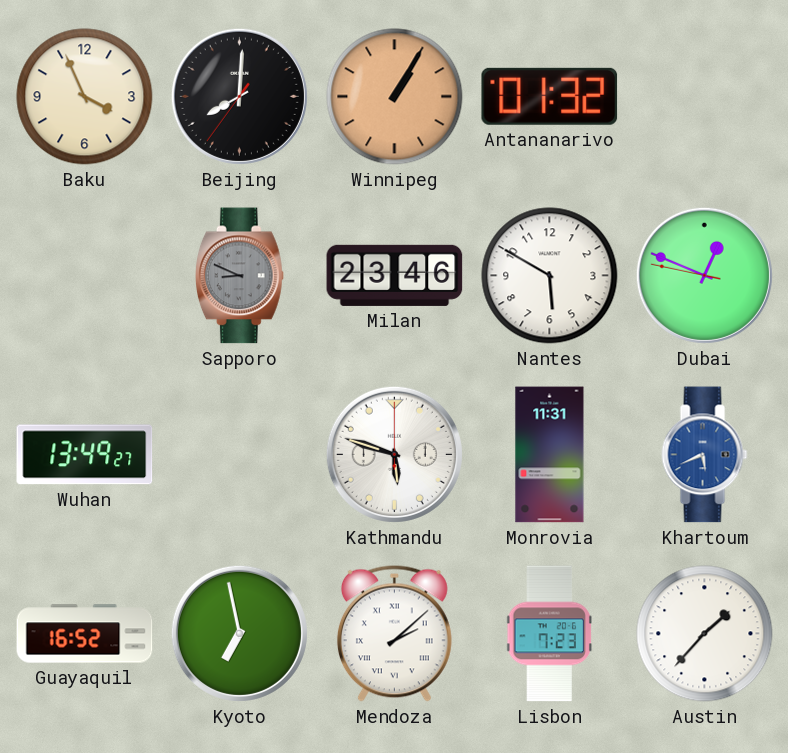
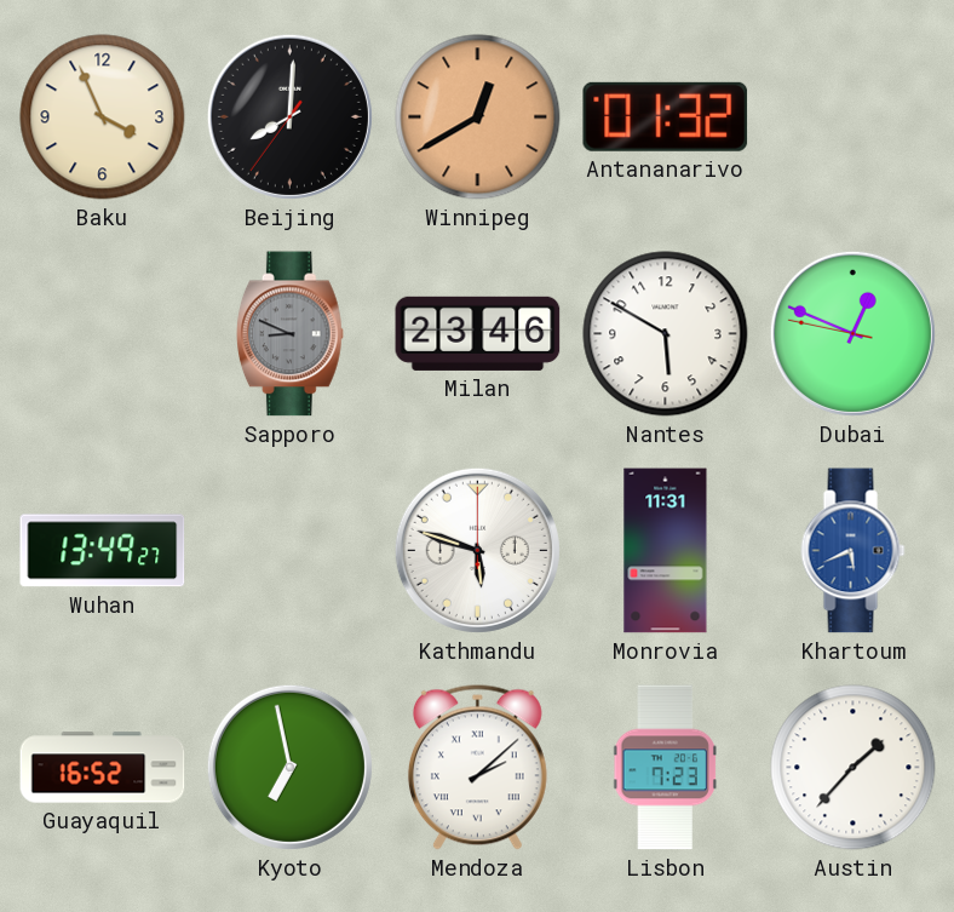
Winnipeg: 1:05 -> 12:40
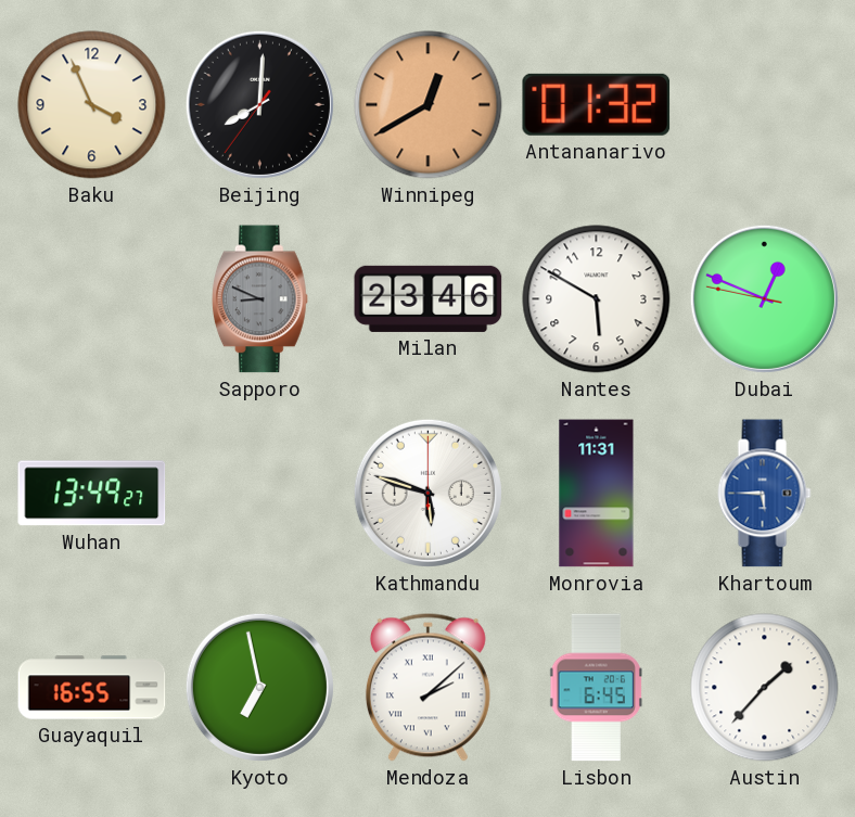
Khartoum: 5:41 -> 5:45
Guayaquil: 16:52 -> 16:55
Lisbon: 7:23 -> 6:45
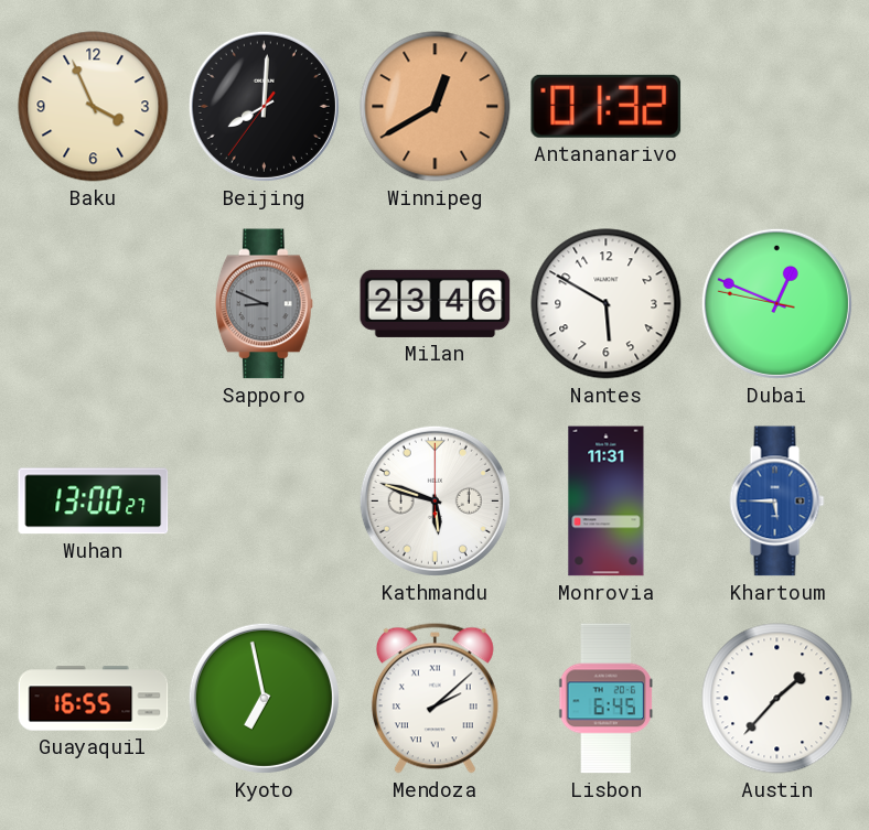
Wuhan: 13:49 -> 13:00
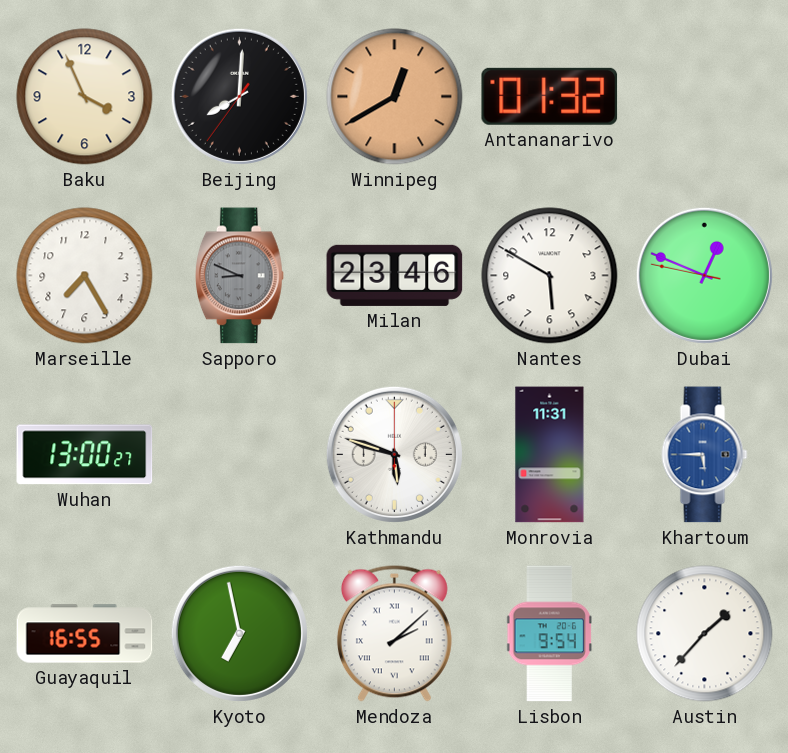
Marseille: none -> 7:25
Lisbon: 6:45 -> 9:54
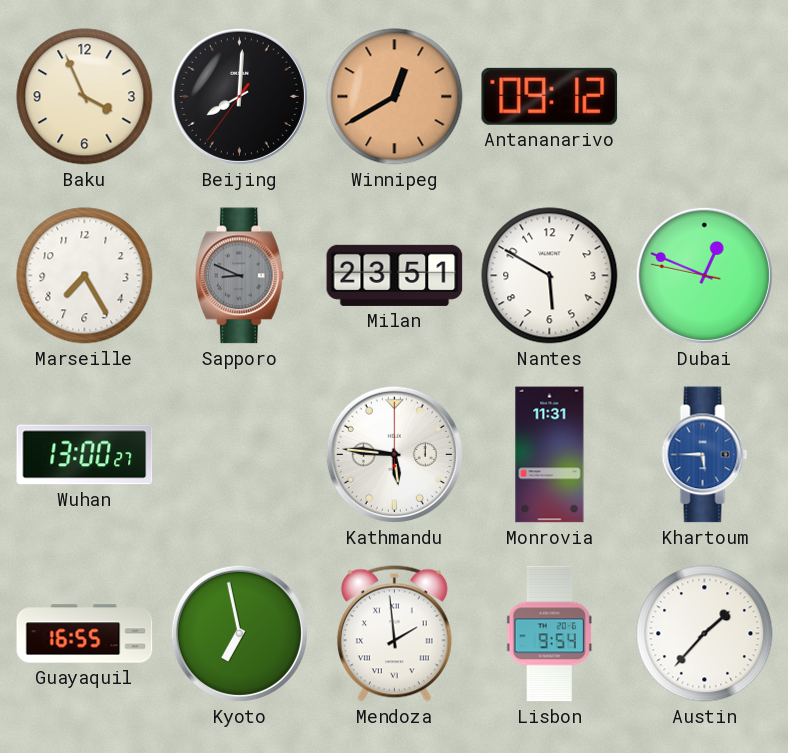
Antananarivo: 01:32 -> 09:12
Milan: 23:46 -> 23:51
Kathmandu: 5:48 -> 5:46
Mendoza: 2:08 -> 1:59
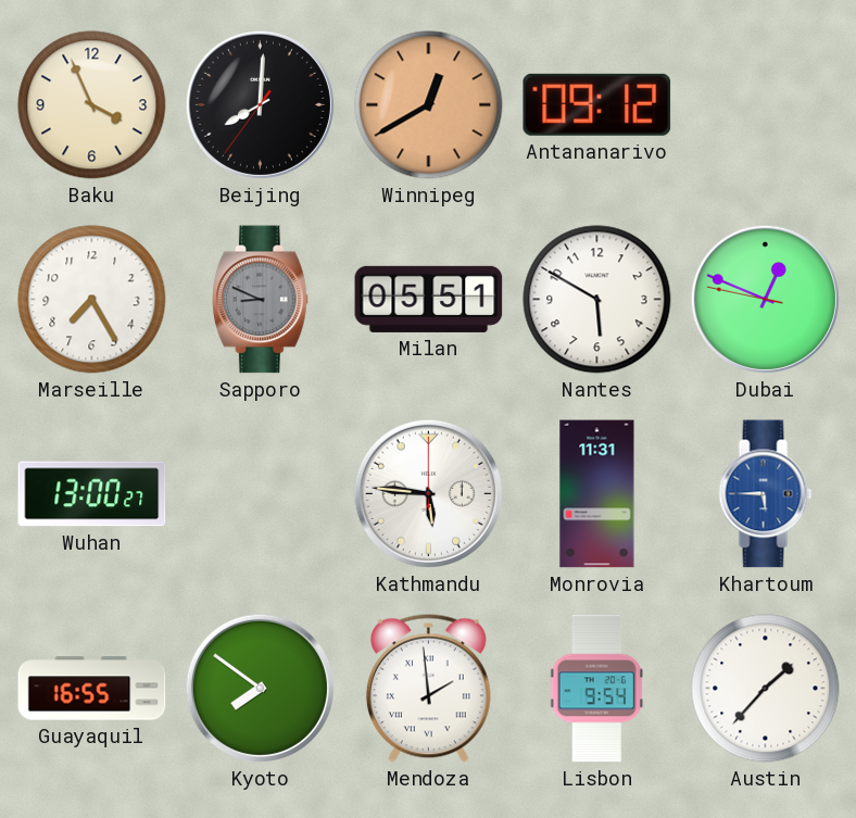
Milan: 23:51 -> 05:51
Kyoto: 6:58 -> 7:51
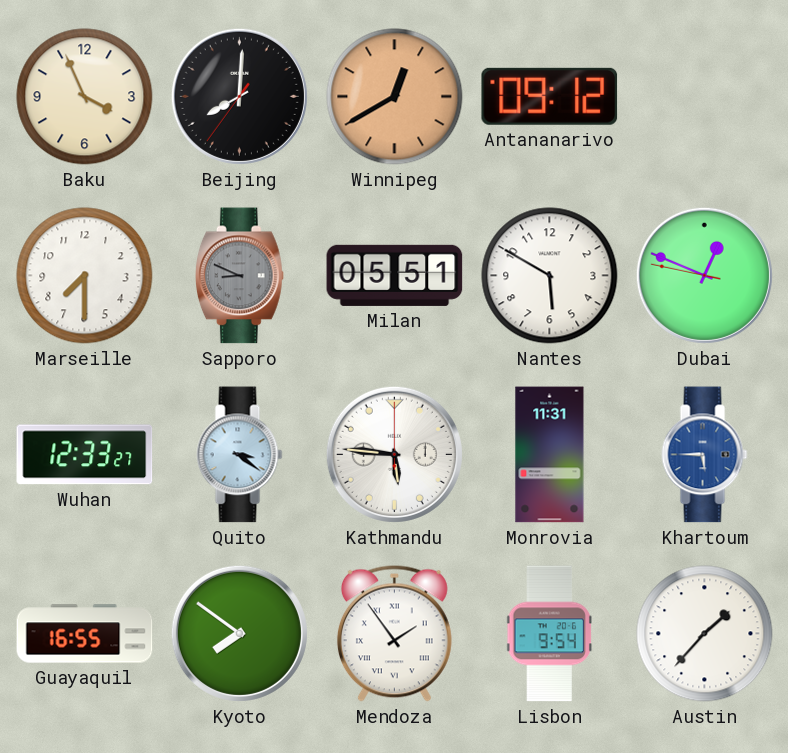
Marseille: 7:25 -> 7:30
Wuhan: 13:00 -> 12:33
Quito: none -> 3:21
Mendoza: 1:59 -> 1:54
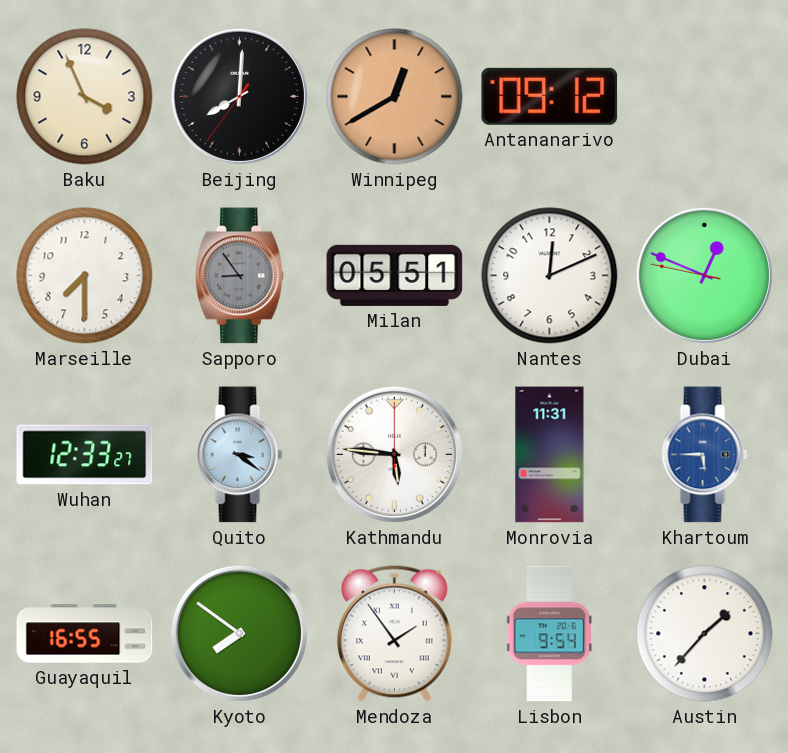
Sapporo: 8:49 -> 8:54
Nantes: 5:50 -> 12:11
